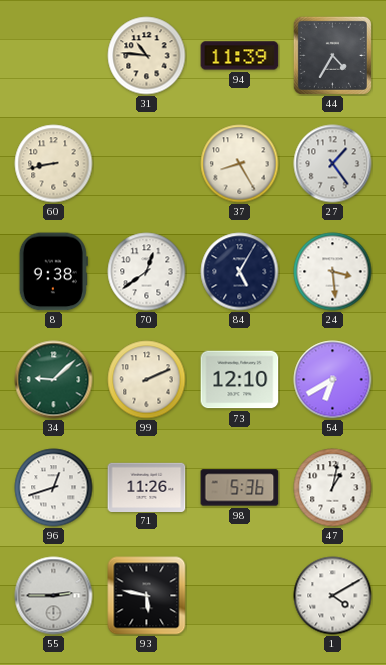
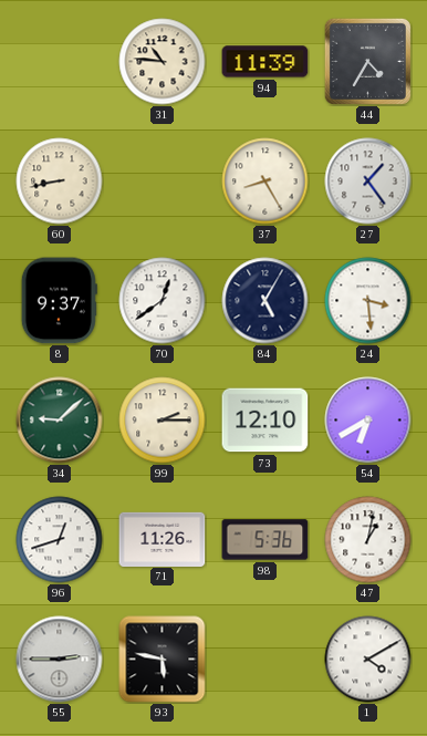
8: 9:38 -> 9:37
99: 2:11 -> 2:15
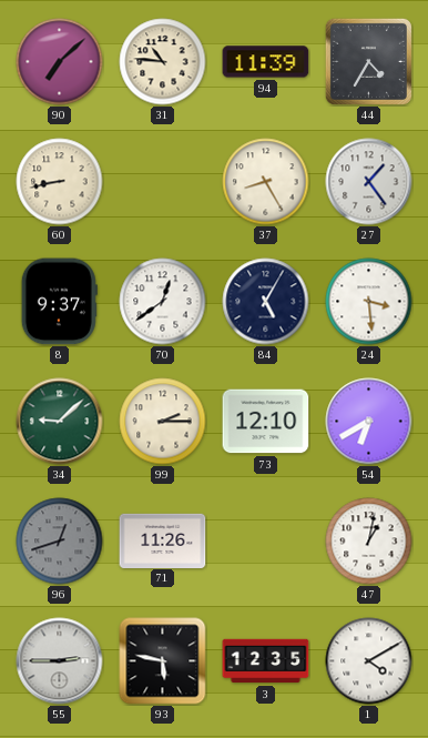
90: none -> 7:08
96 dial: white -> grey
98: 5:36 -> none
3: none -> 12:35
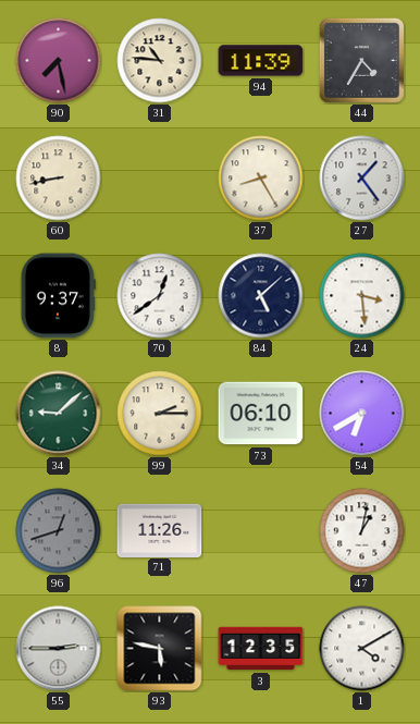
90: 7:08 -> 7:28
84: 5:05 -> 5:08
73: 12:10 -> 06:10
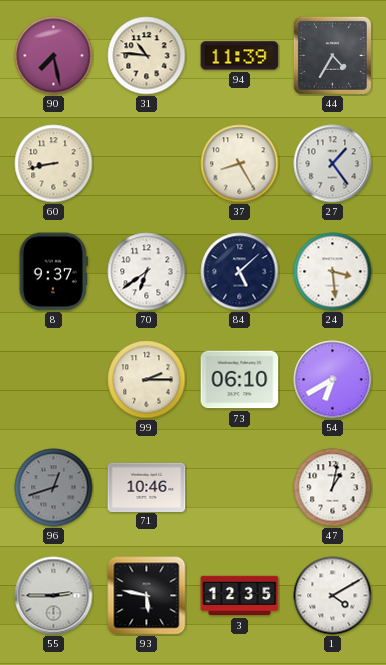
70: 12:39 -> 6:39
34: 9:08 -> none
71: 11:26 -> 10:46
